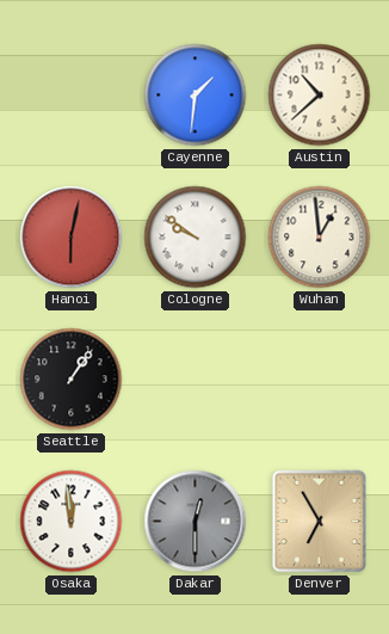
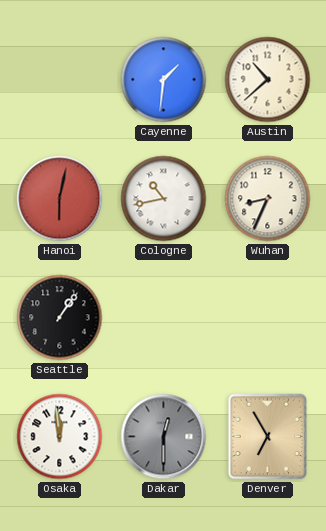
Cologne: 9:51 -> 10:43
Wuhan: 12:59 -> 8:34
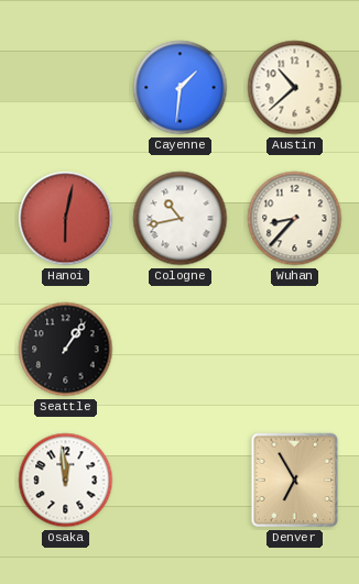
Wuhan: 8:34 -> 8:37
Dakar: 12:30 -> none
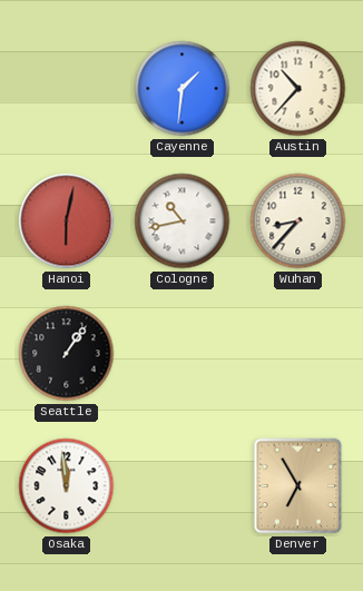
Austin: 10:38 -> 10:37
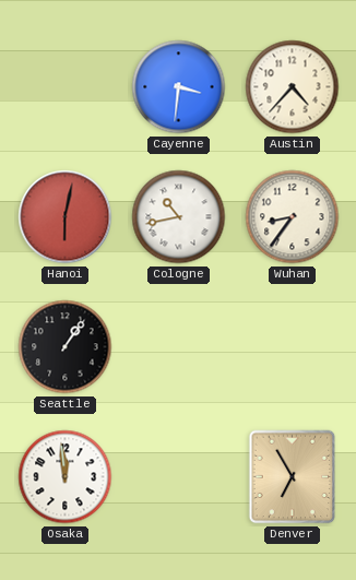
Cayenne: 1:31 -> 3:31
Austin: 10:37 -> 4:37
Wuhan: 8:37 -> 8:36
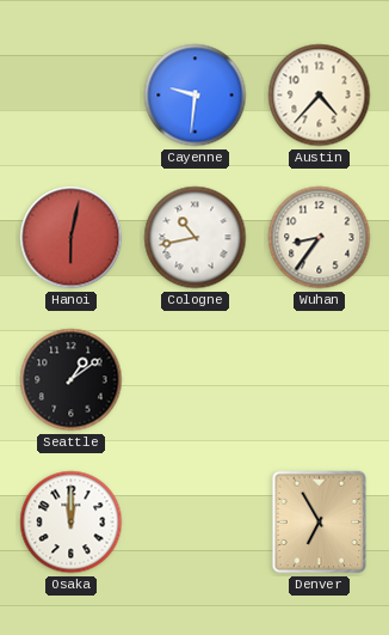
Cayenne: 3:31 -> 9:31
Seattle: 1:06 -> 1:09
Osaka: 11:59 -> 12:00
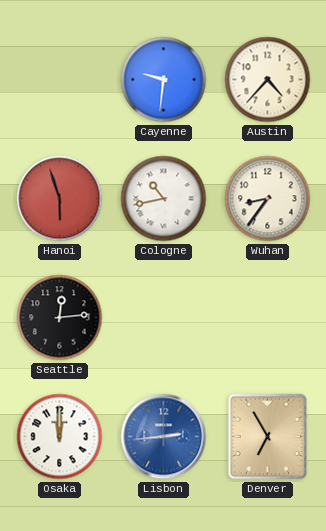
Hanoi: 6:02 -> 5:57
Seattle: 1:09 -> 12:14
Lisbon: none -> 2:44
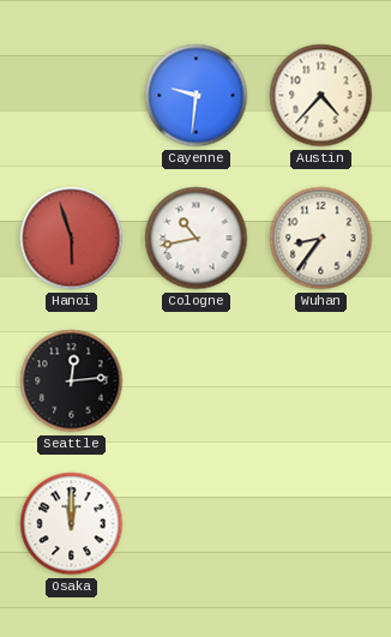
Lisbon: 2:44 -> none
Denver: 6:55 -> none
